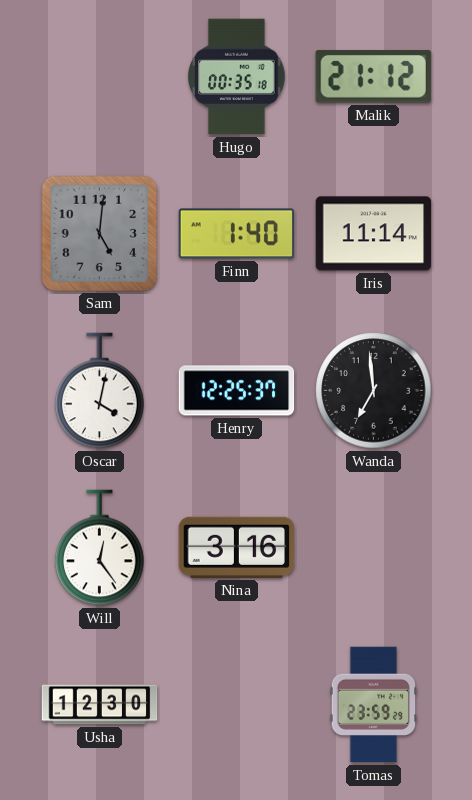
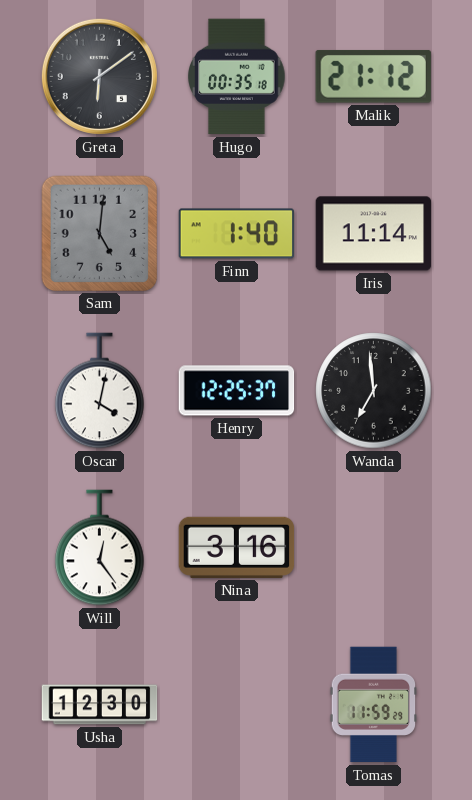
Greta: none -> 6:09
Tomas: 23:59 -> 11:59
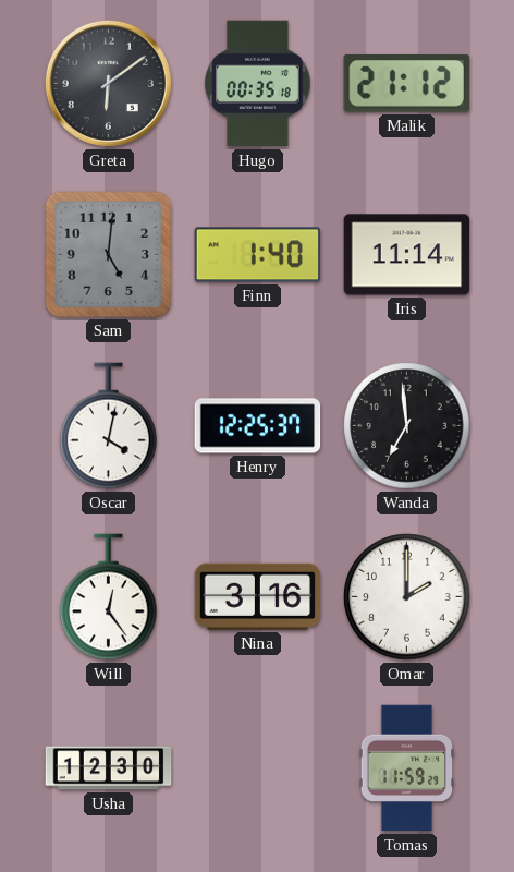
Omar: none -> 2:00
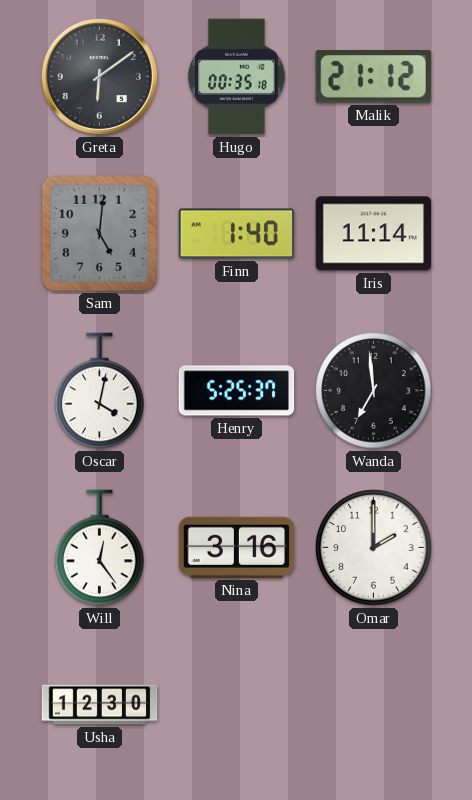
Henry: 12:25 -> 5:25
Tomas: 11:59 -> none
